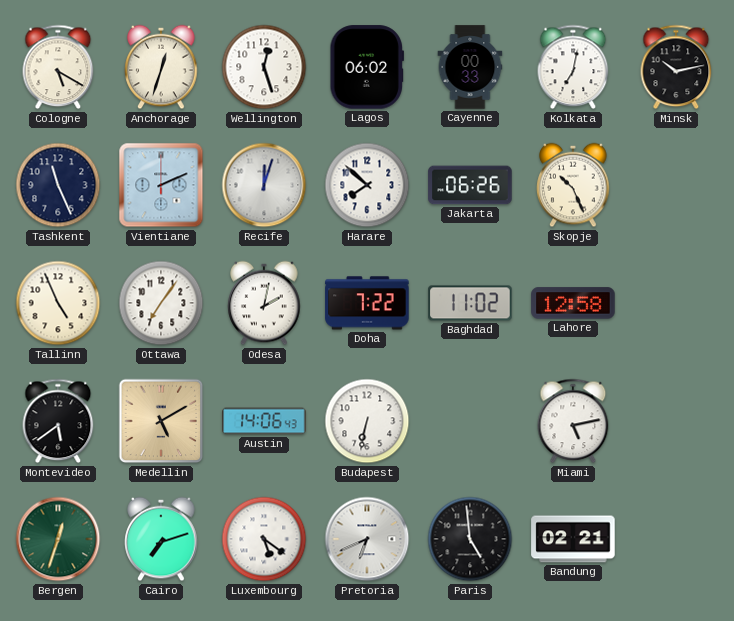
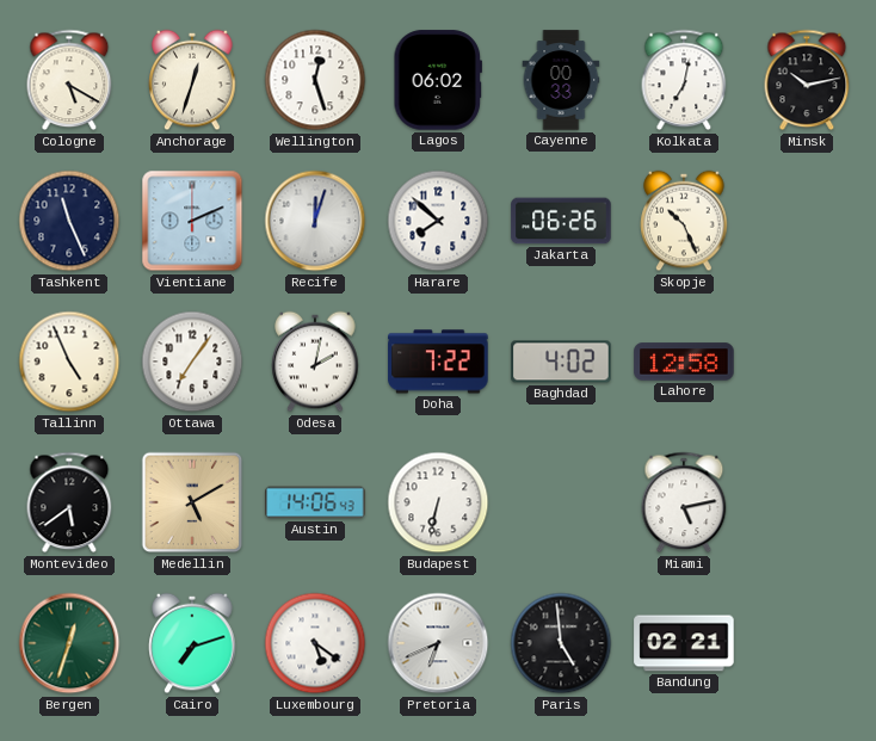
Baghdad: 11:02 -> 4:02
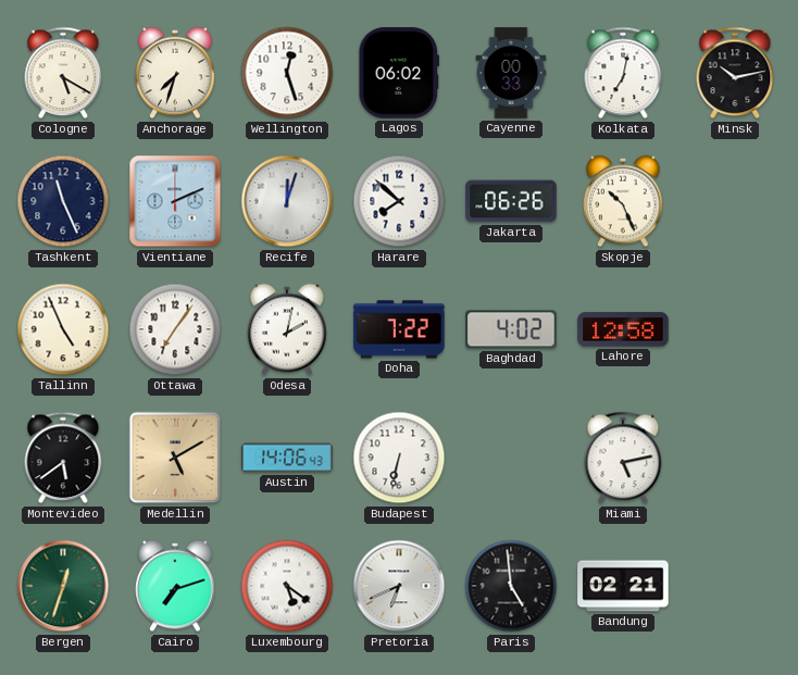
Anchorage: 12:33 -> 7:33
